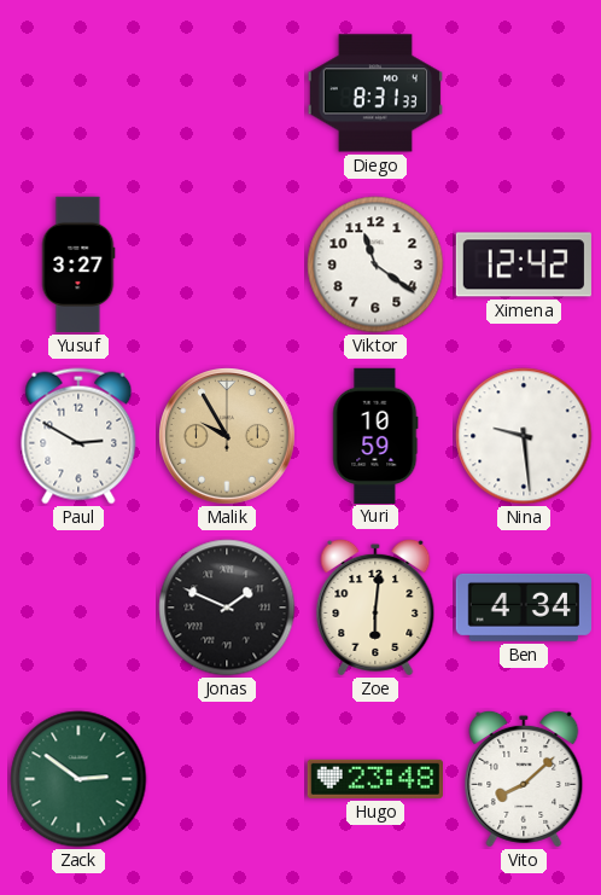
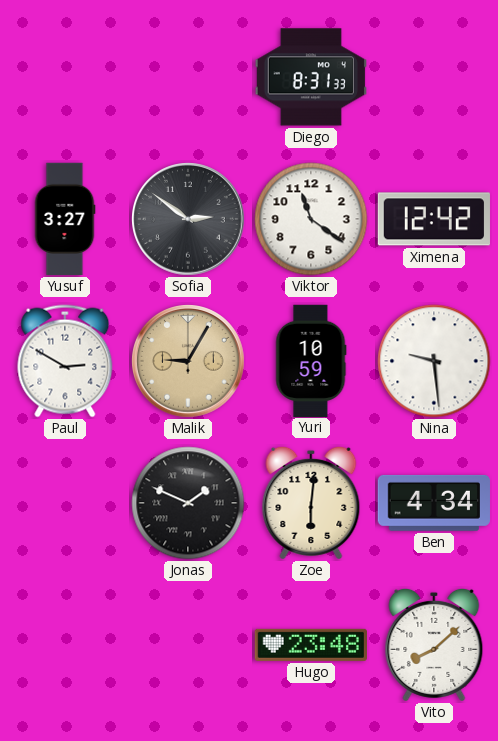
Sofia: none -> 2:51
Malik: 9:55 -> 9:05
Zack: 2:51 -> none
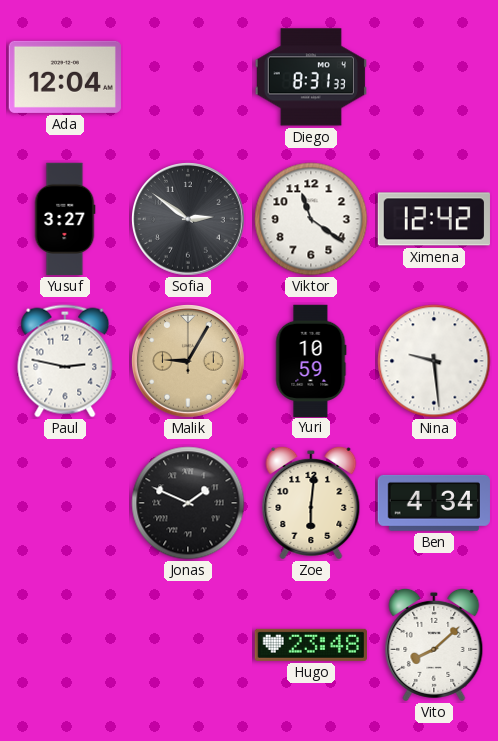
Ada: none -> 12:04
Paul: 2:50 -> 2:47
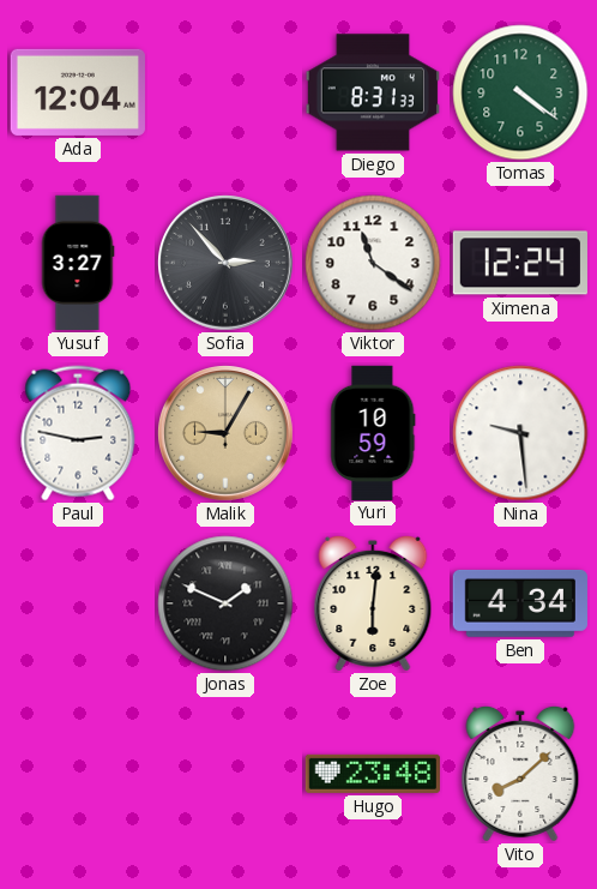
Tomas: none -> 4:21
Sofia: 2:51 -> 2:53
Ximena: 12:42 -> 12:24
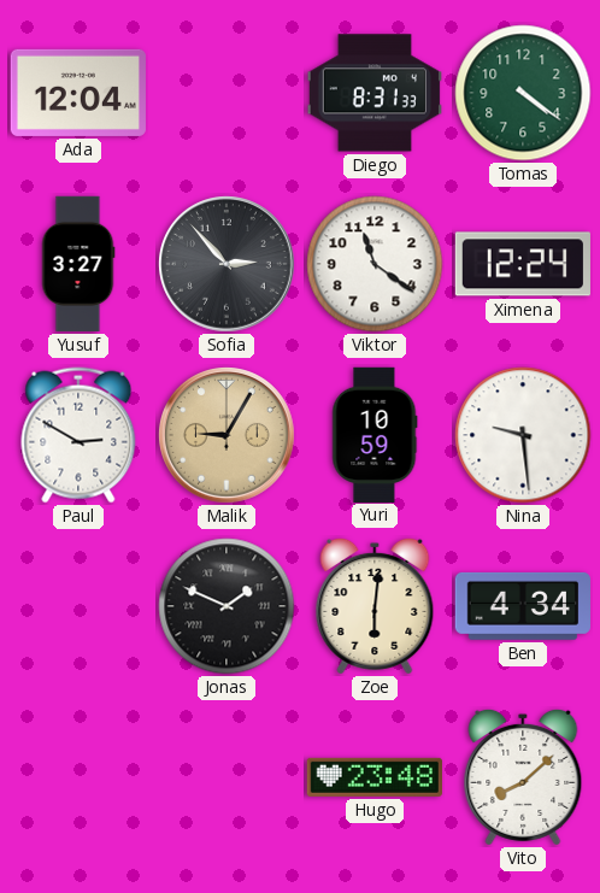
Paul: 2:47 -> 2:50
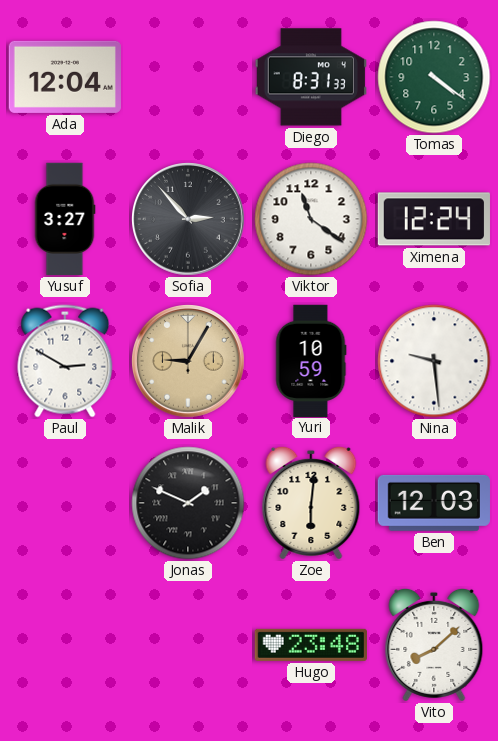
Ben: 4:34 -> 12:03
